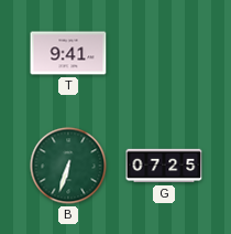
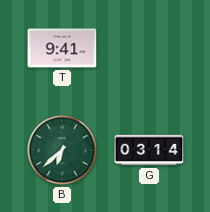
B: 6:33 -> 6:38
G: 07:25 -> 03:14
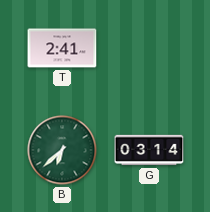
T: 9:41 -> 2:41
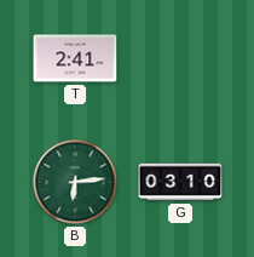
B: 6:38 -> 6:14
G: 03:14 -> 03:10
